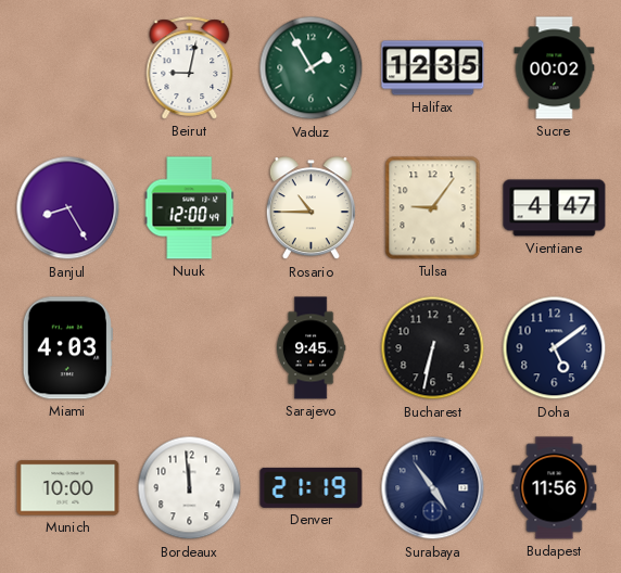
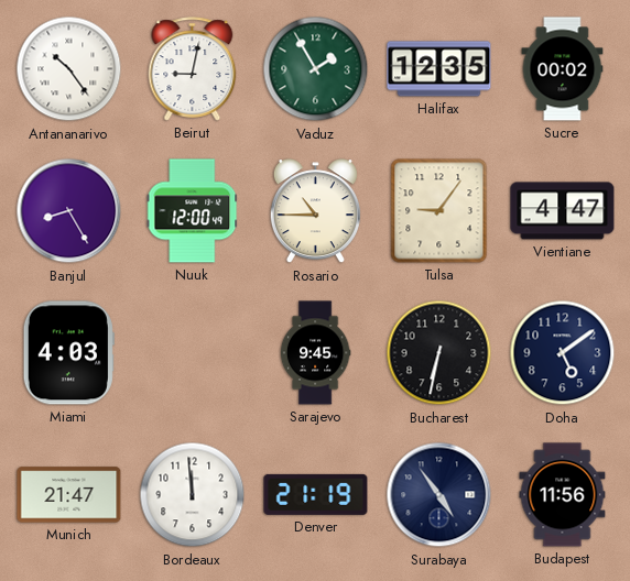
Antananarivo: none -> 10:24
Munich: 10:00 -> 21:47
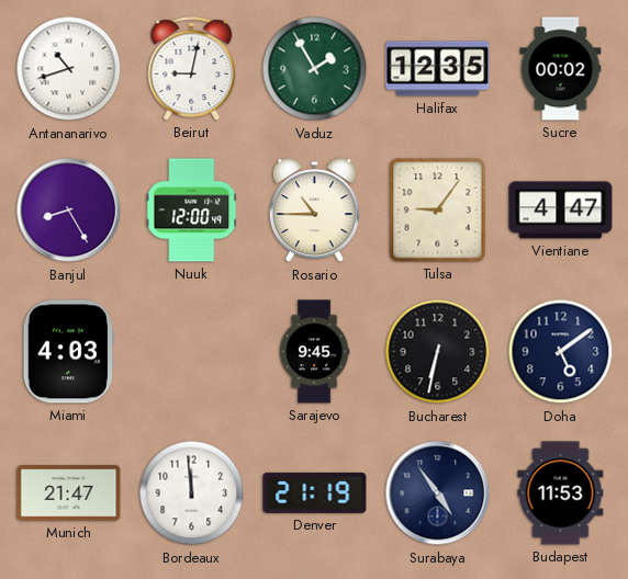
Antananarivo: 10:24 -> 10:42
Budapest: 11:56 -> 11:53
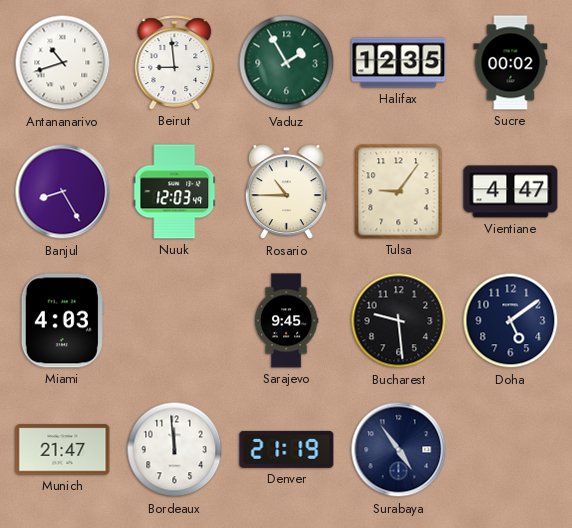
Beirut: 9:02 -> 8:59
Nuuk: 12:00 -> 12:03
Bucharest: 6:32 -> 9:29
Budapest: 11:53 -> none
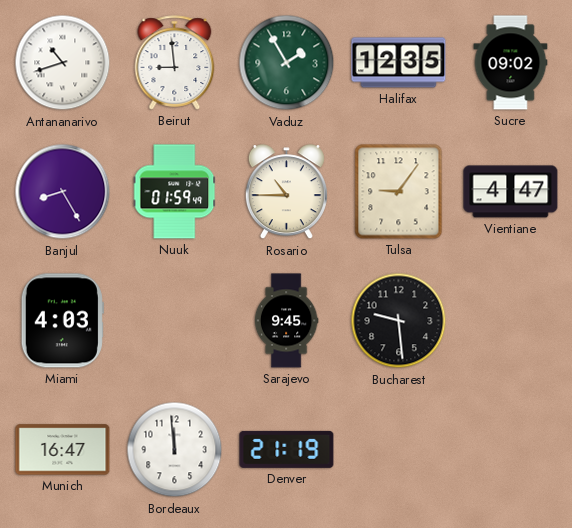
Sucre: 00:02 -> 09:02
Nuuk: 12:03 -> 01:59
Doha: 5:09 -> none
Munich: 21:47 -> 16:47
Surabaya: 4:54 -> none
